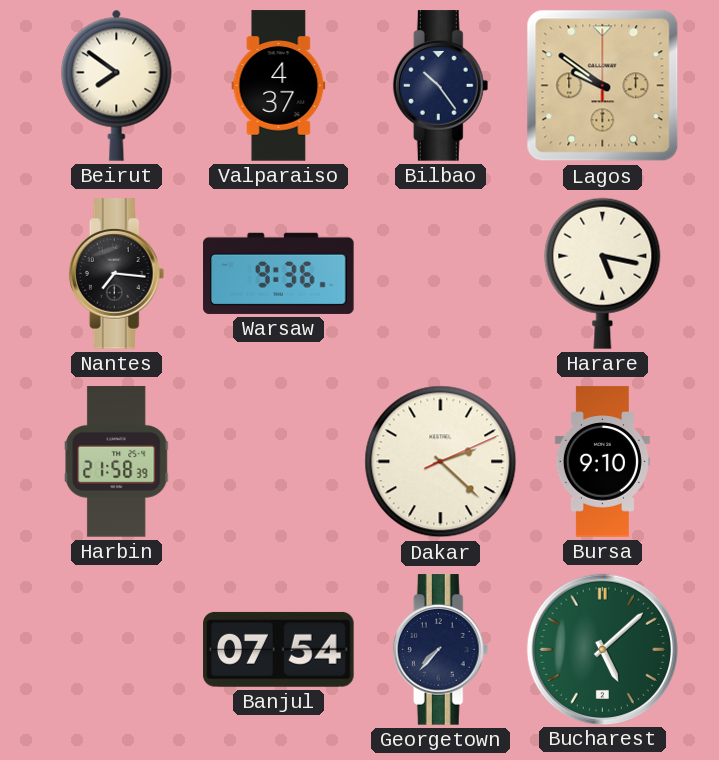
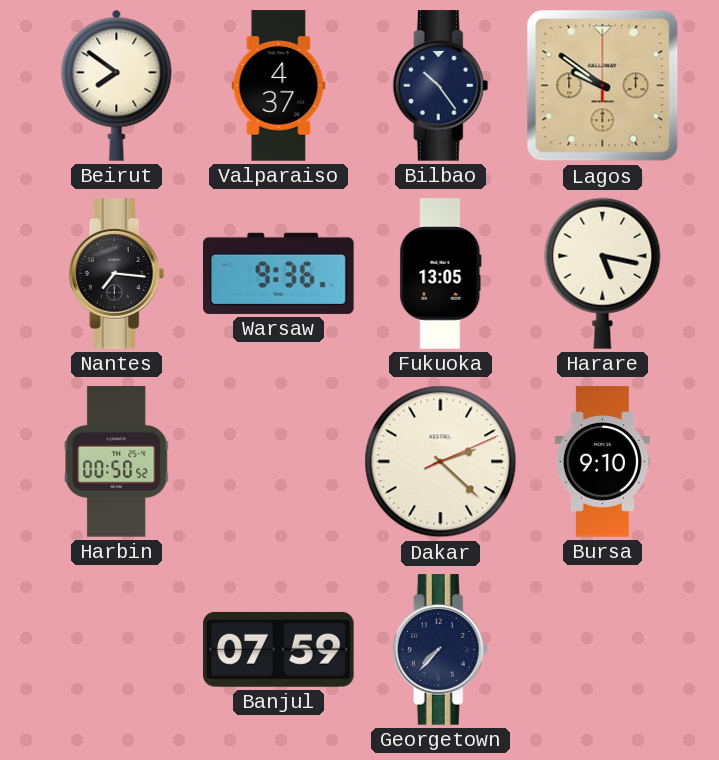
Fukuoka: none -> 13:05
Harbin: 21:58 -> 00:50
Banjul: 07:54 -> 07:59
Bucharest: 5:08 -> none
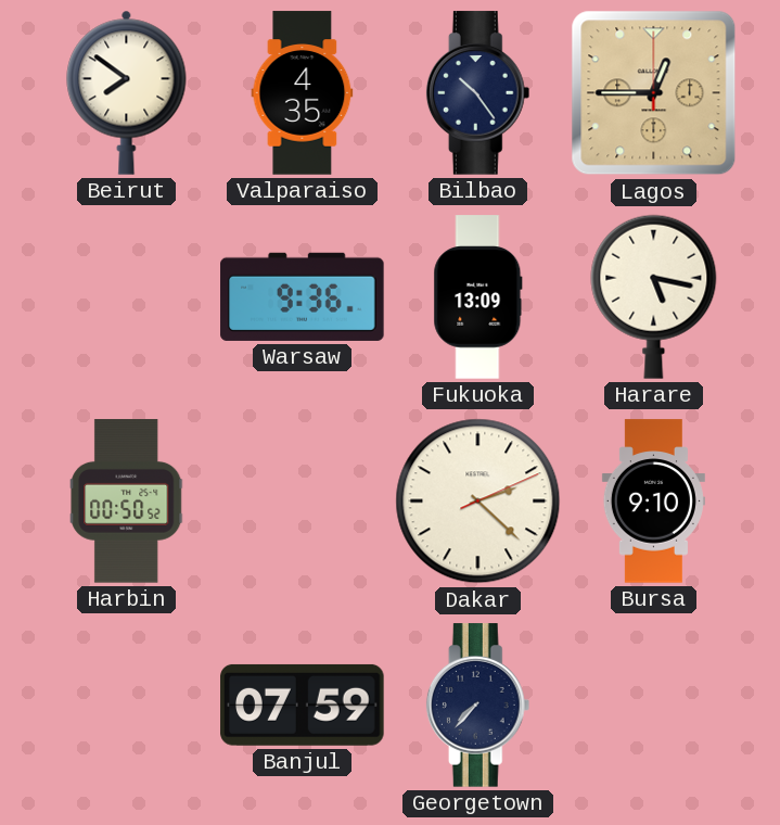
Valparaiso: 4:37 -> 4:35
Lagos: 9:51 -> 12:45
Nantes: 7:16 -> none
Fukuoka: 13:05 -> 13:09
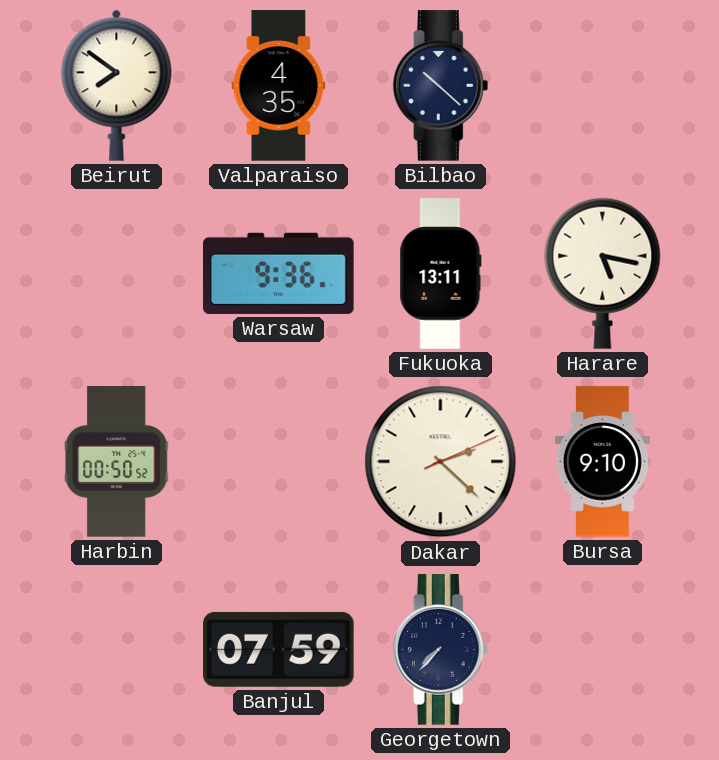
Bilbao: 10:24 -> 10:22
Lagos: 12:45 -> none
Fukuoka: 13:09 -> 13:11
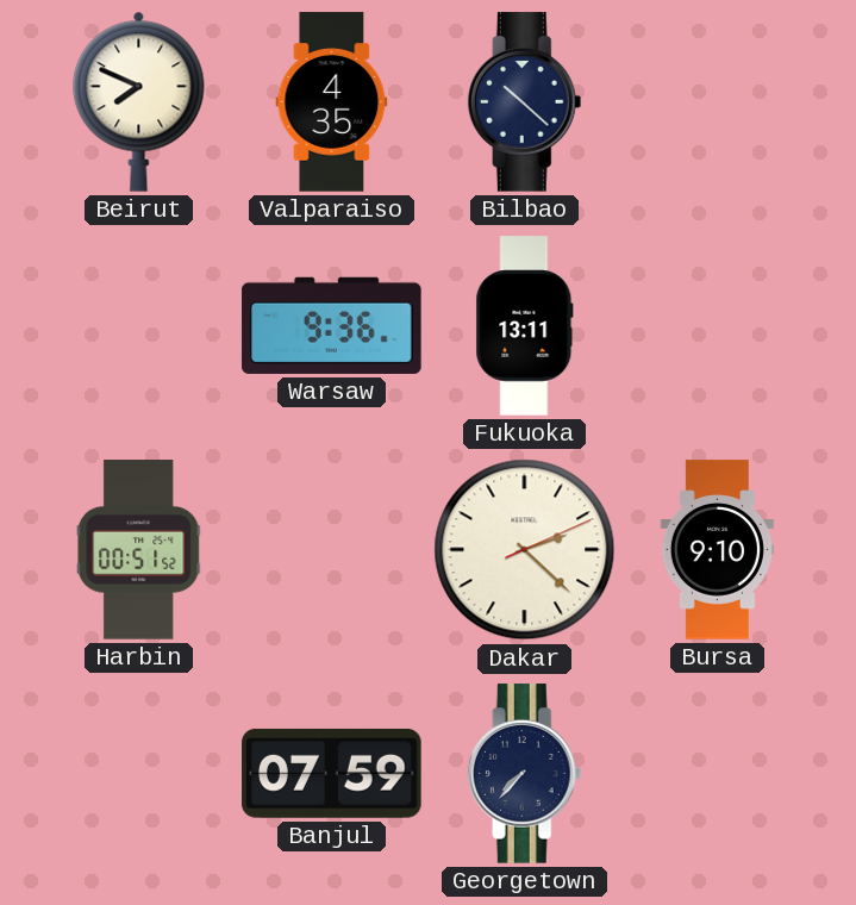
Beirut: 7:51 -> 7:49
Harare: 5:17 -> none
Harbin: 00:50 -> 00:51
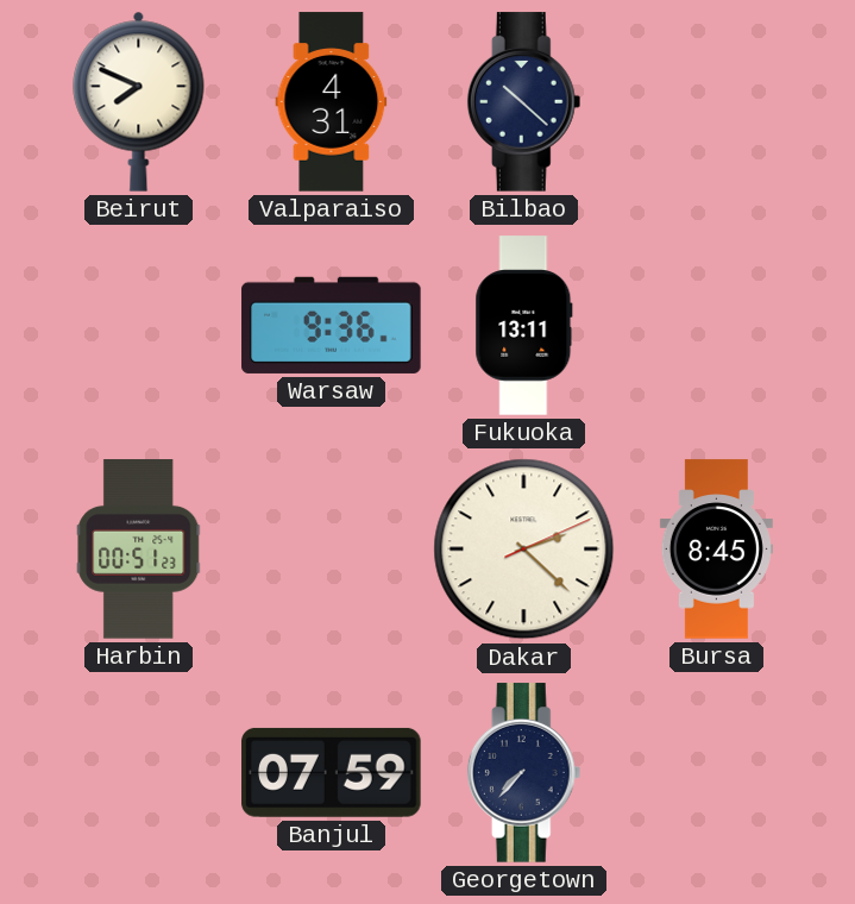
Valparaiso: 4:35 -> 4:31
Harbin: 00:51:52 -> 00:51:23
Bursa: 9:10 -> 8:45
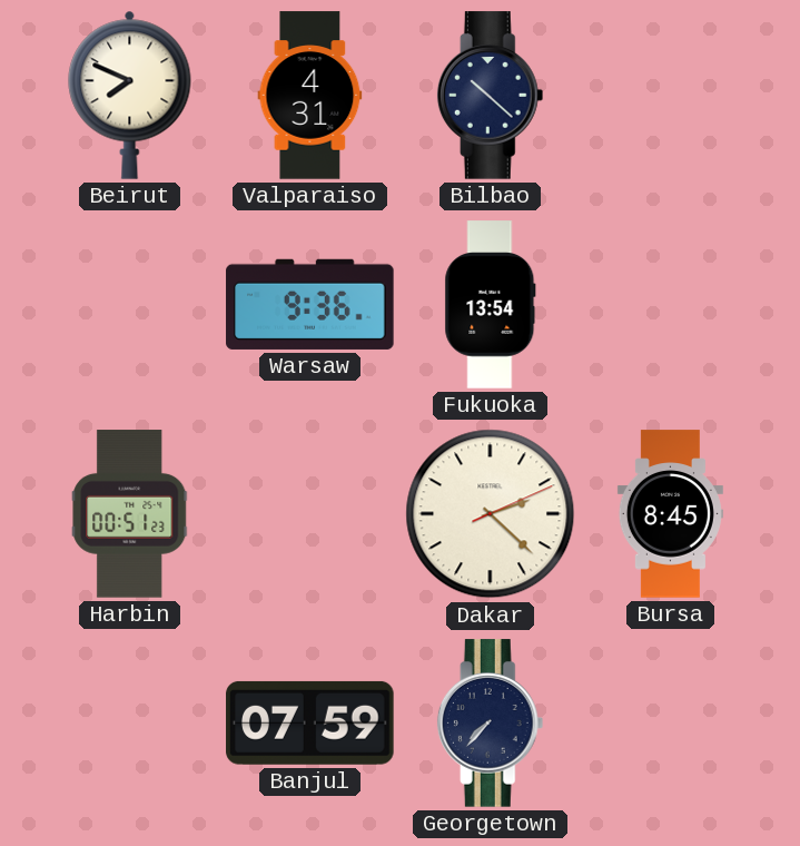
Fukuoka: 13:11 -> 13:54
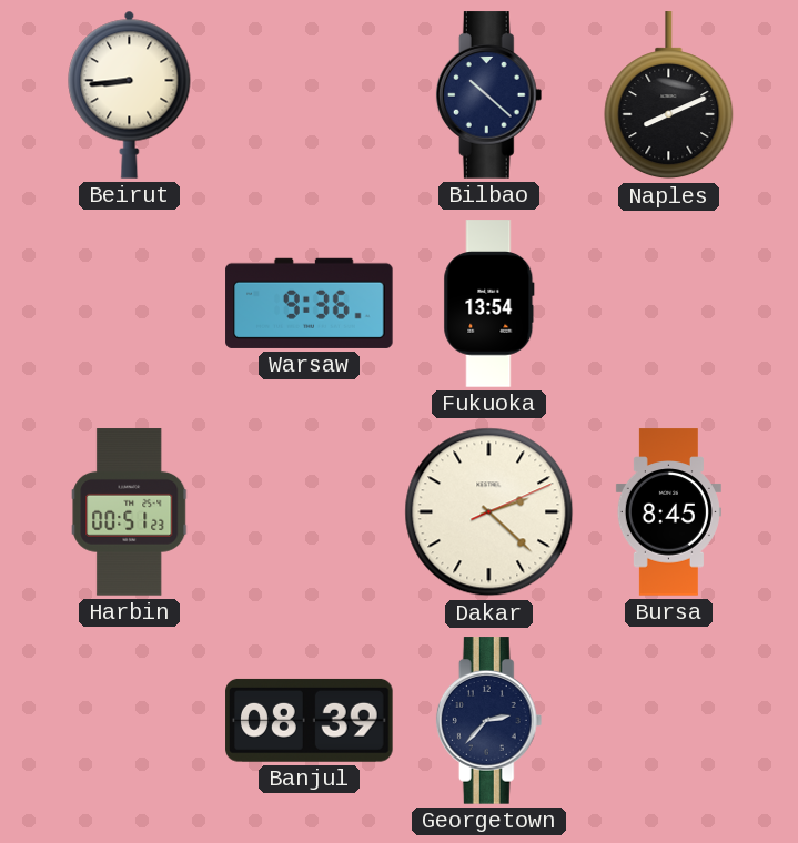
Beirut: 7:49 -> 8:44
Valparaiso: 4:31 -> none
Naples: none -> 8:11
Banjul: 07:59 -> 08:39
Georgetown: 7:37 -> 2:37
